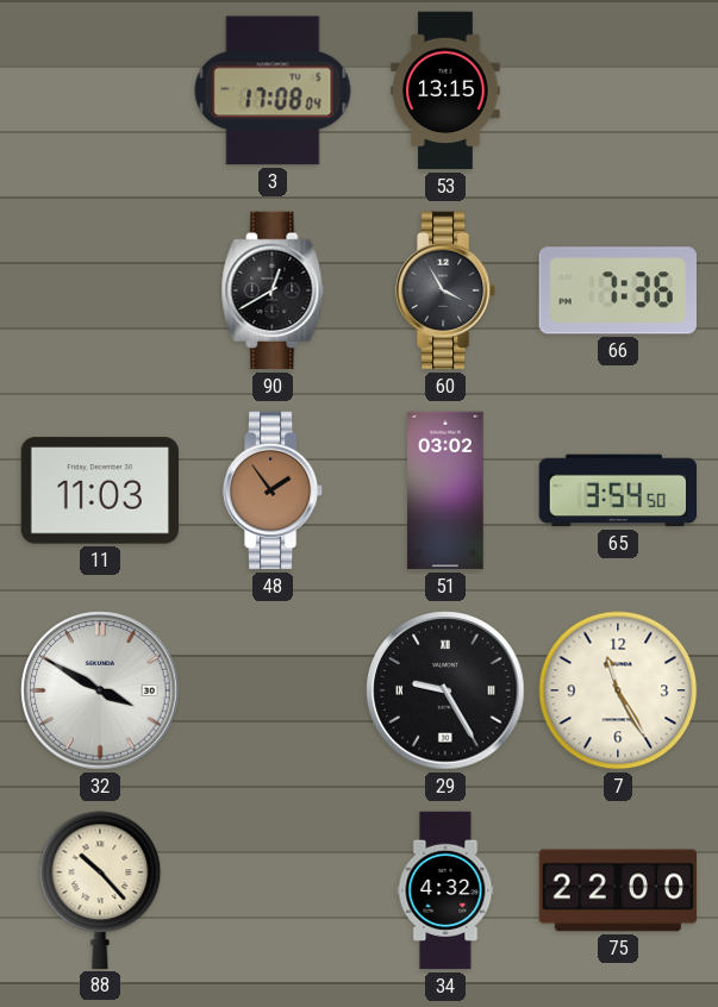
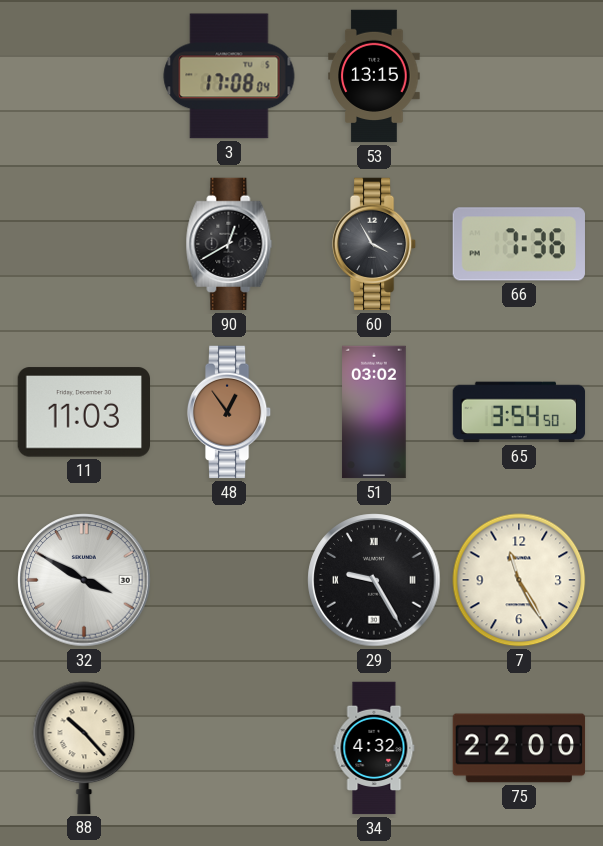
48: 1:54 -> 12:54
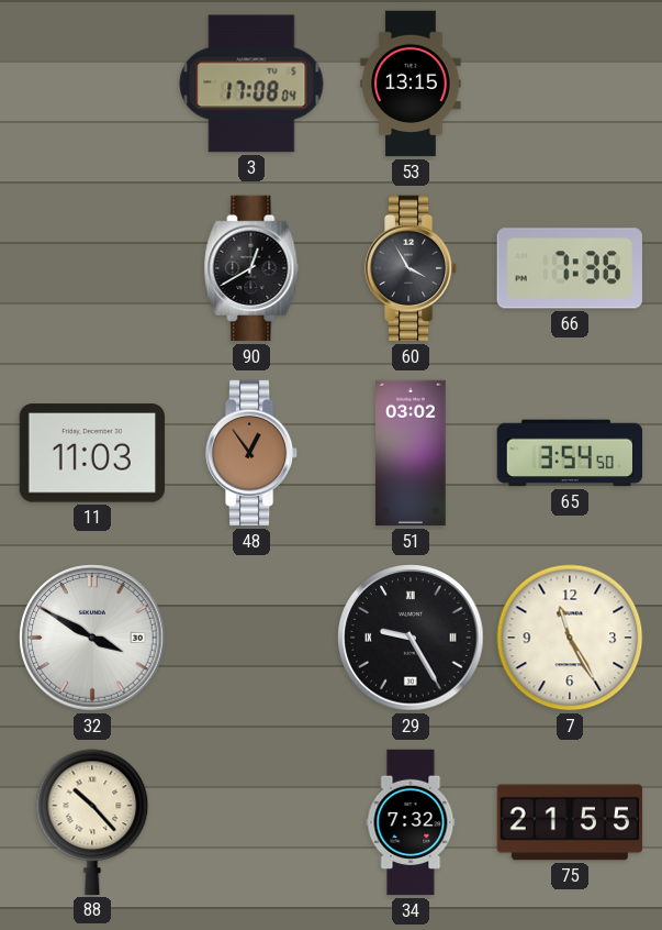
34: 4:32 -> 7:32
75: 22:00 -> 21:55
